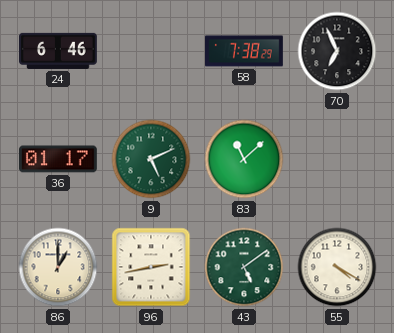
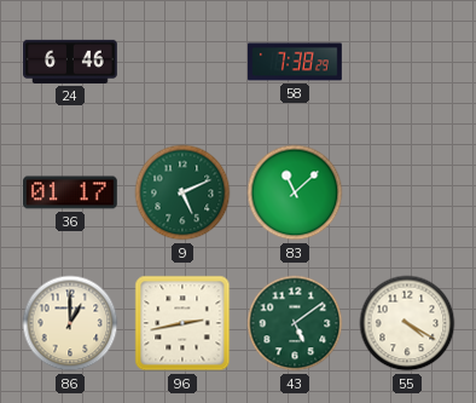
70: 6:56 -> none
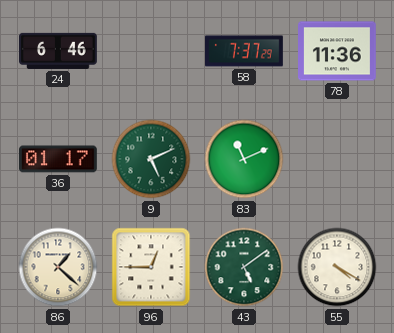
58: 7:38 -> 7:37
78: none -> 11:36
83: 11:08 -> 11:11
86: 1:00 -> 1:22
96: 2:43 -> 12:45
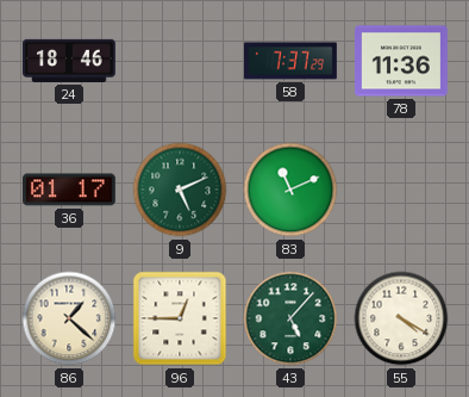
24: 6:46 -> 18:46
43: 5:09 -> 5:07
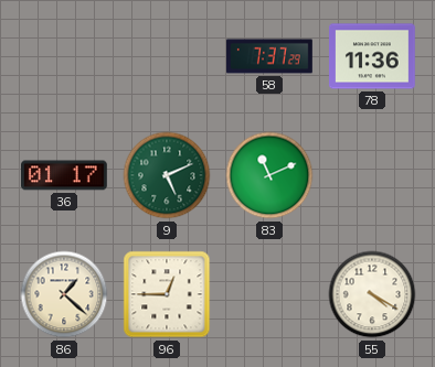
24: 18:46 -> none
43: 5:07 -> none
